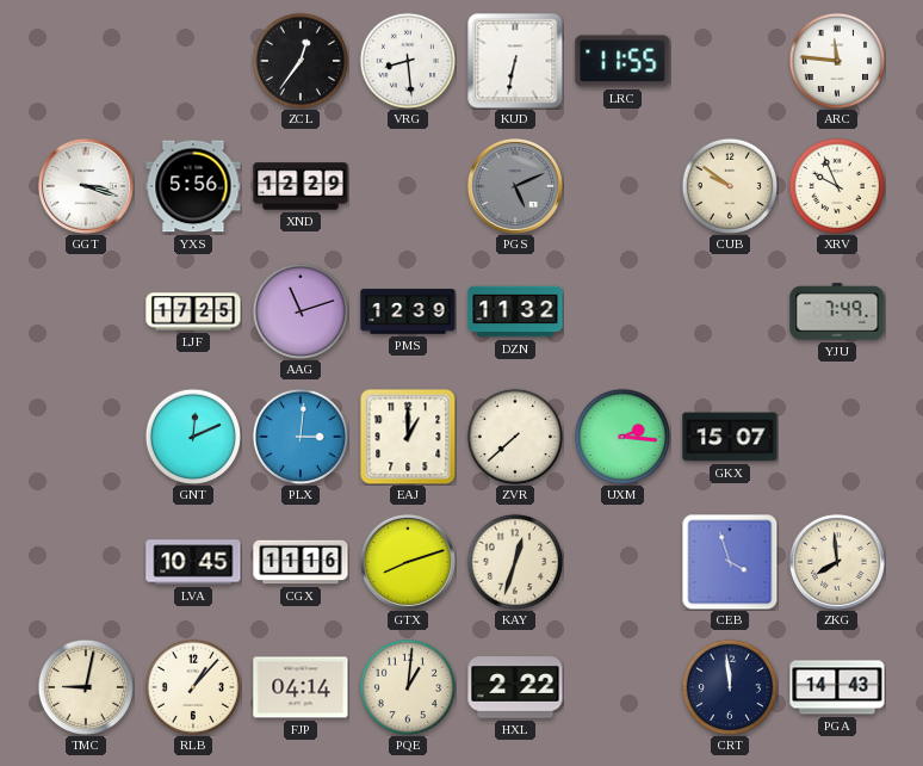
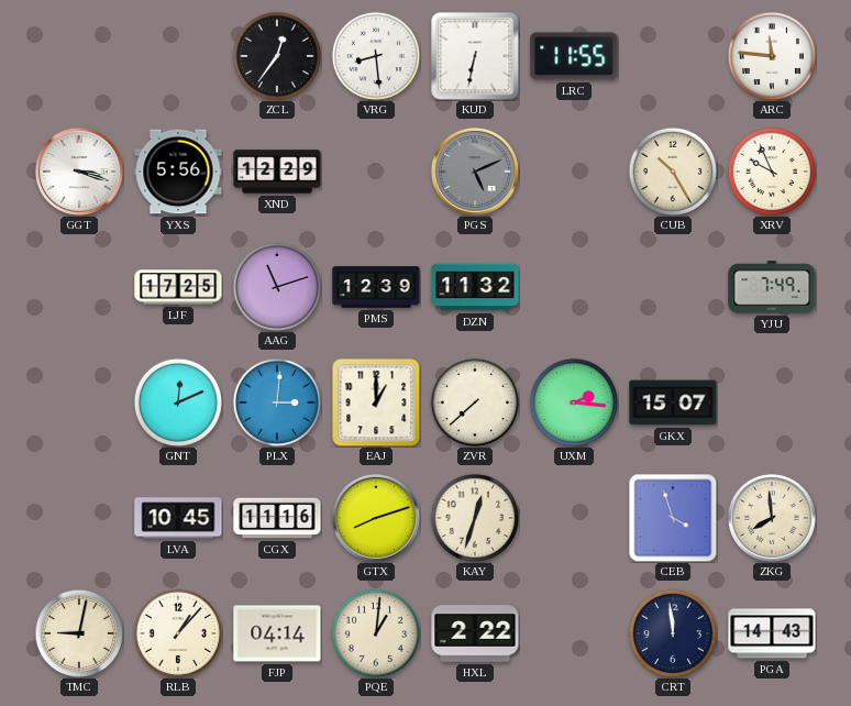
CUB: 9:51 -> 10:25
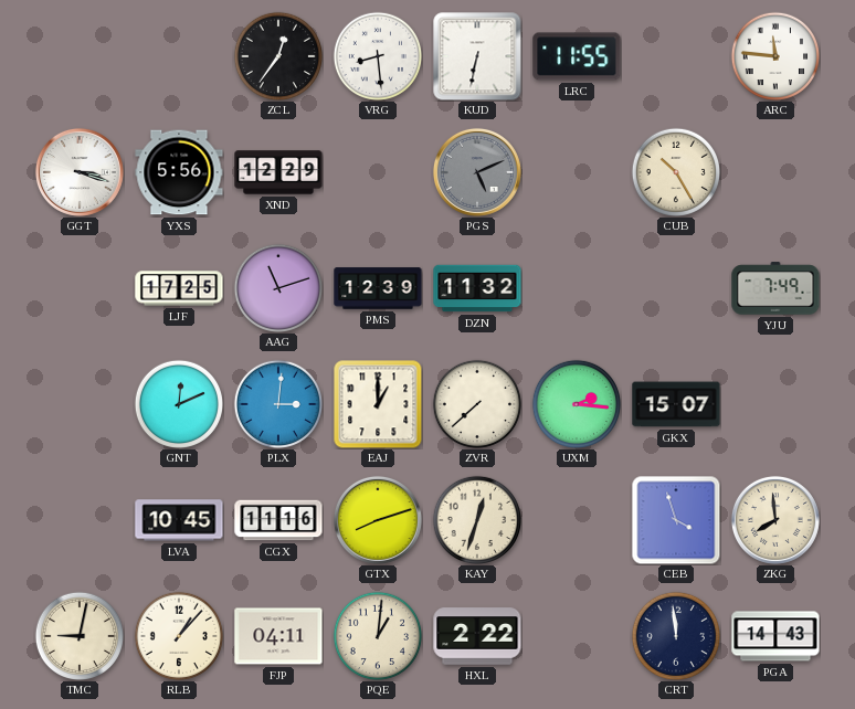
XRV: 9:56 -> none
FJP: 04:14 -> 04:11
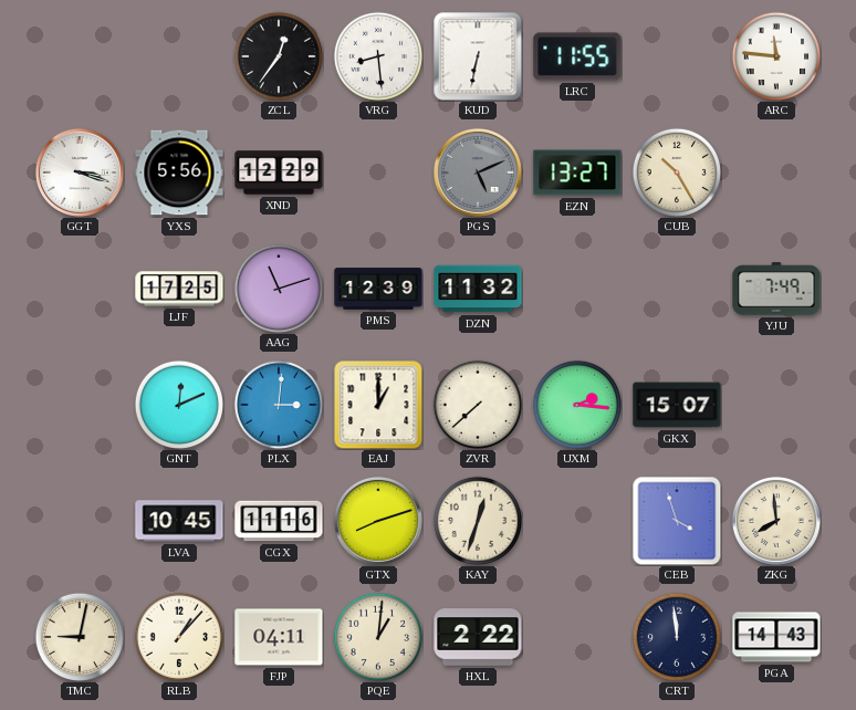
EZN: none -> 13:27
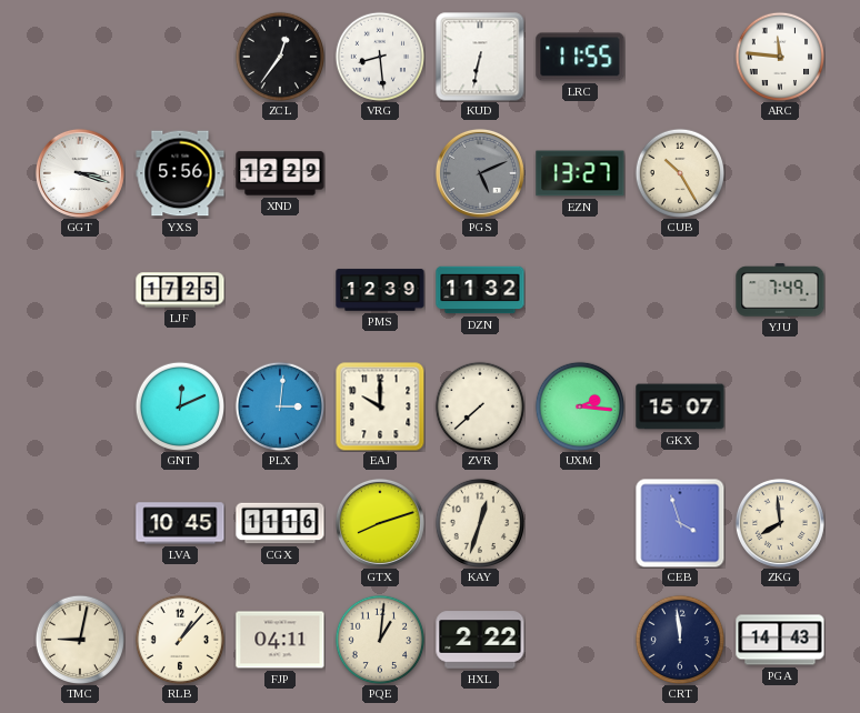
AAG: 11:12 -> none
EAJ: 1:00 -> 10:00
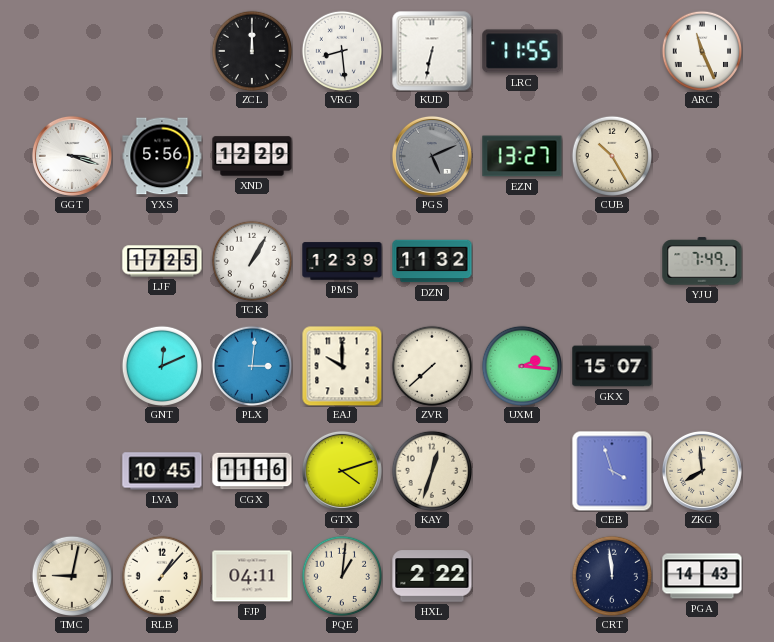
ZCL: 12:36 -> 12:00
ARC: 11:46 -> 11:26
TCK: none -> 1:05
GTX: 8:12 -> 4:12
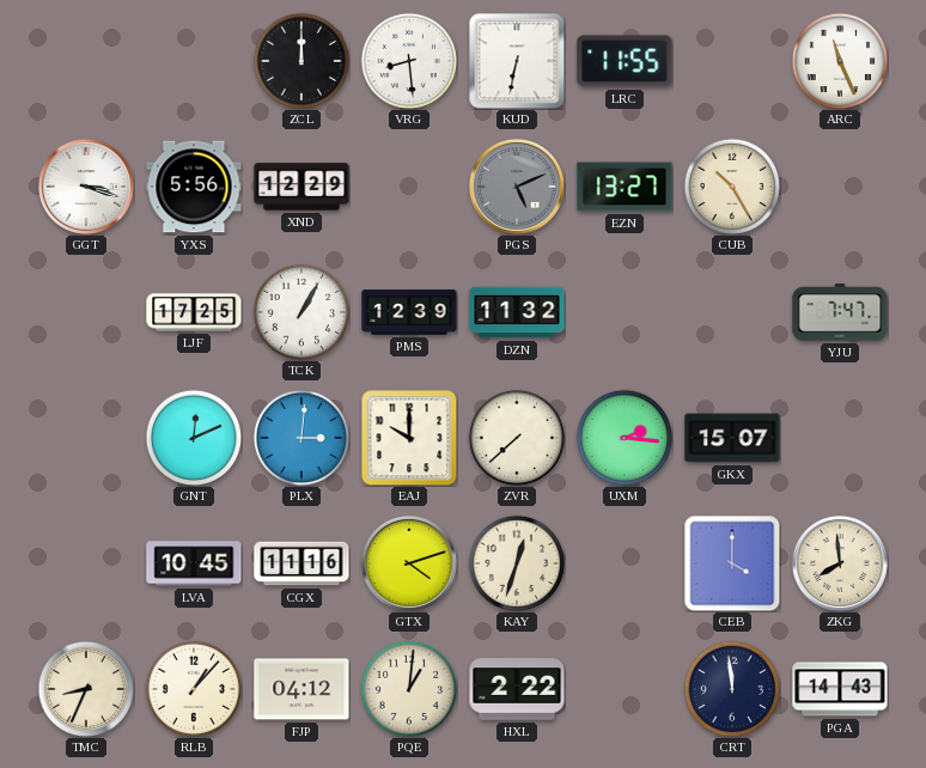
YJU: 7:49 -> 7:47
CEB: 3:57 -> 4:00
TMC: 9:02 -> 8:34
FJP: 04:11 -> 04:12
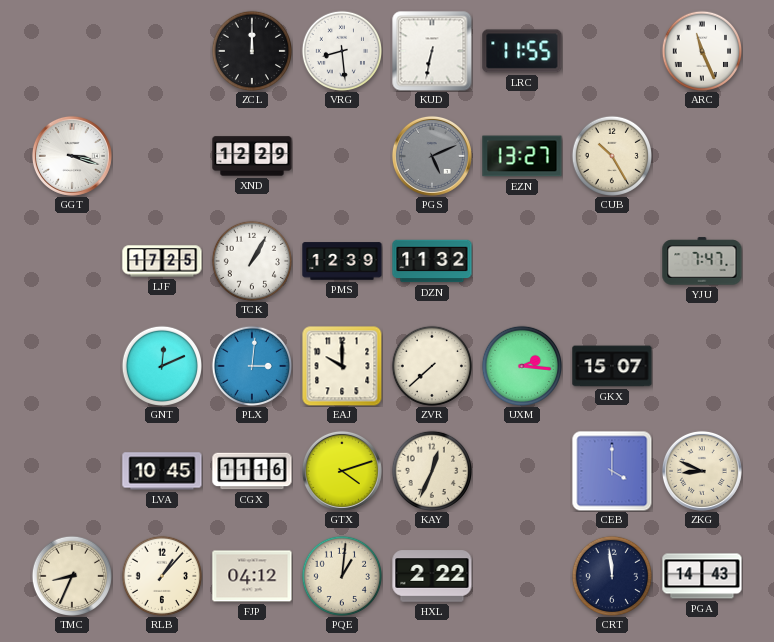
YXS: 5:56 -> none
KAY: 12:33 -> 12:34
ZKG: 7:59 -> 8:49
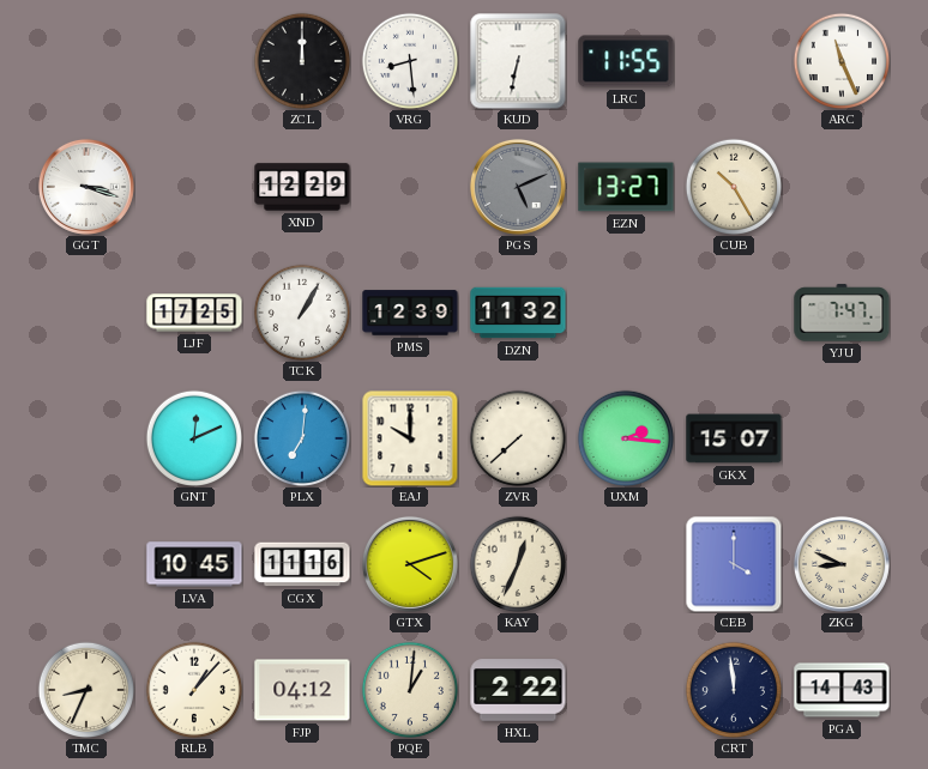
PLX: 3:01 -> 7:01
